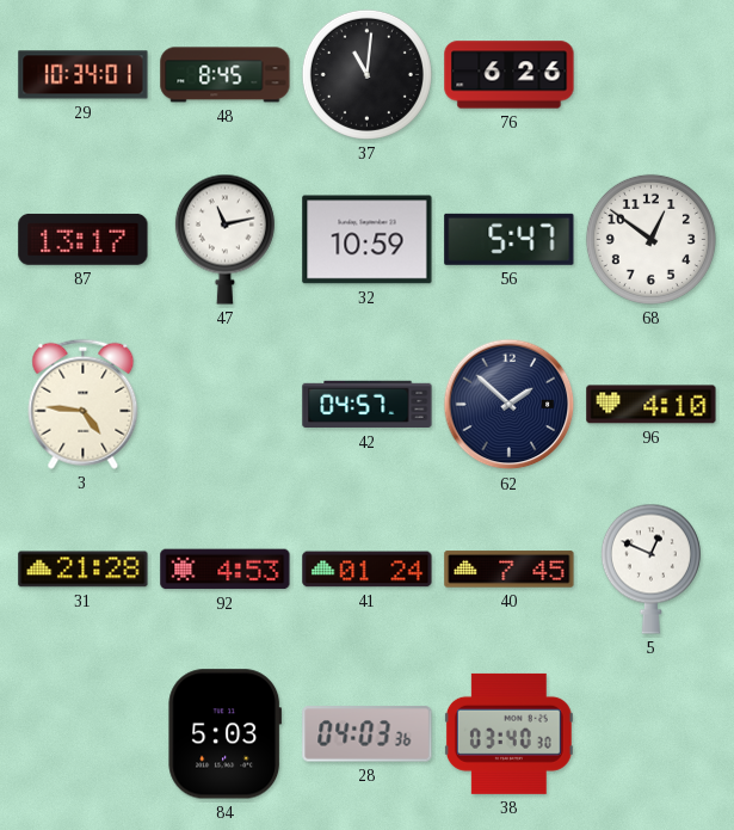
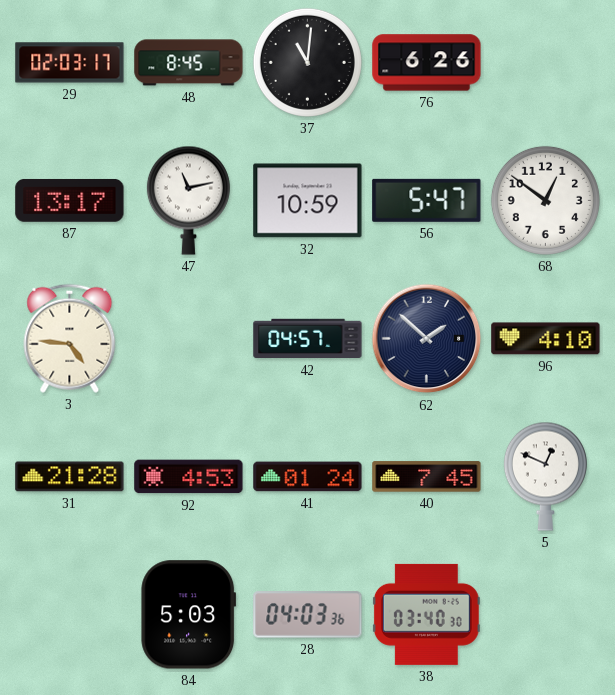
29: 10:34 -> 02:03
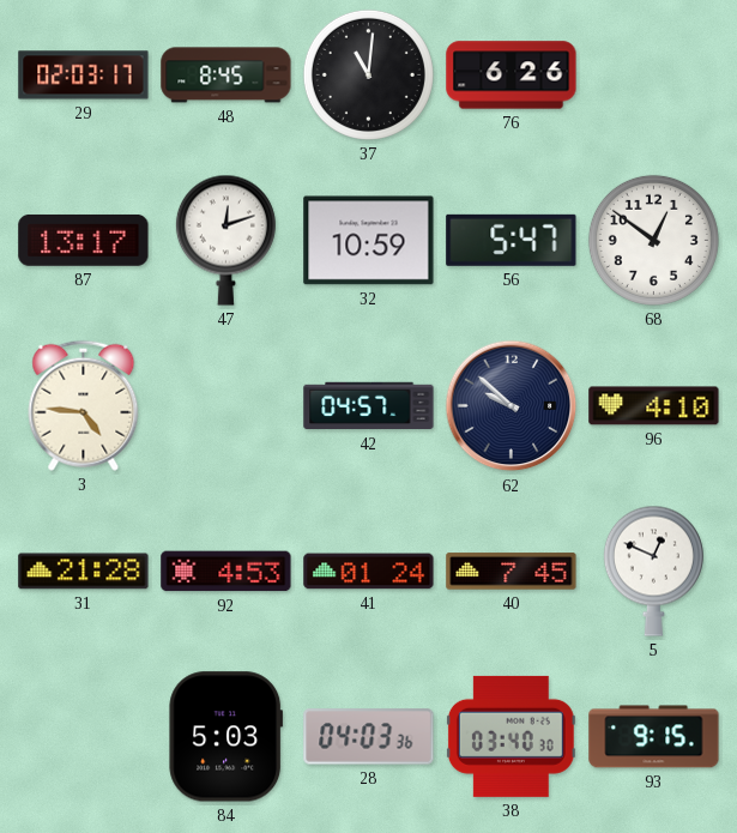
47: 11:13 -> 12:12
62: 1:52 -> 9:52
93: none -> 9:15
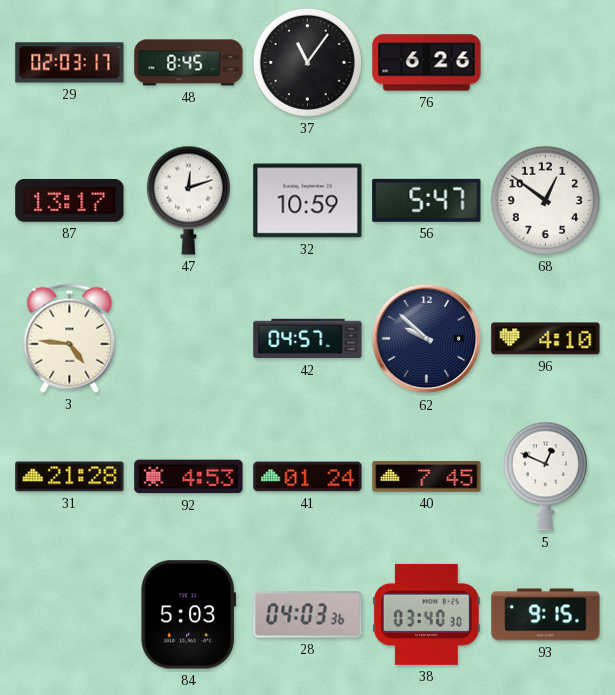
37: 11:01 -> 11:06
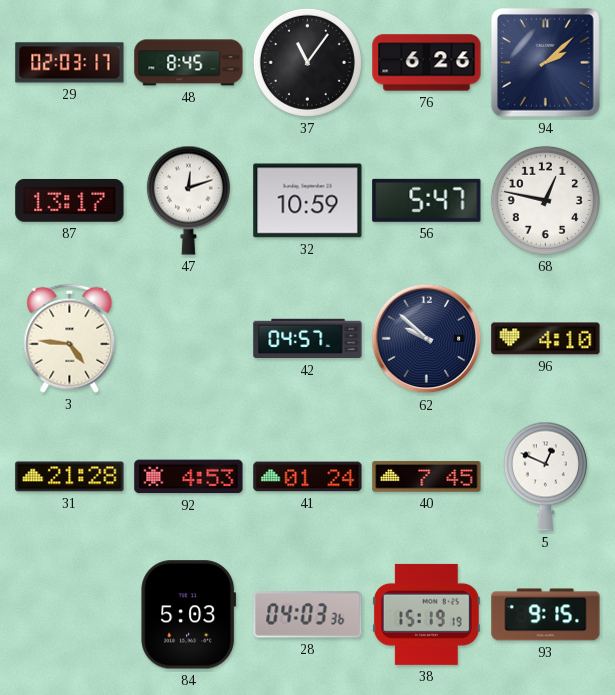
94: none -> 2:08
68: 12:51 -> 12:47
38: 03:40 -> 15:19
